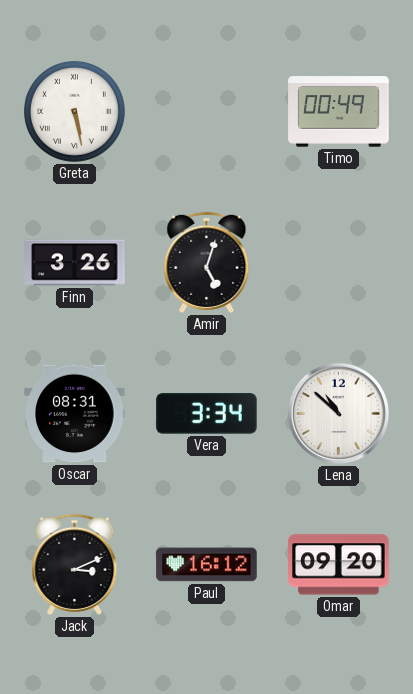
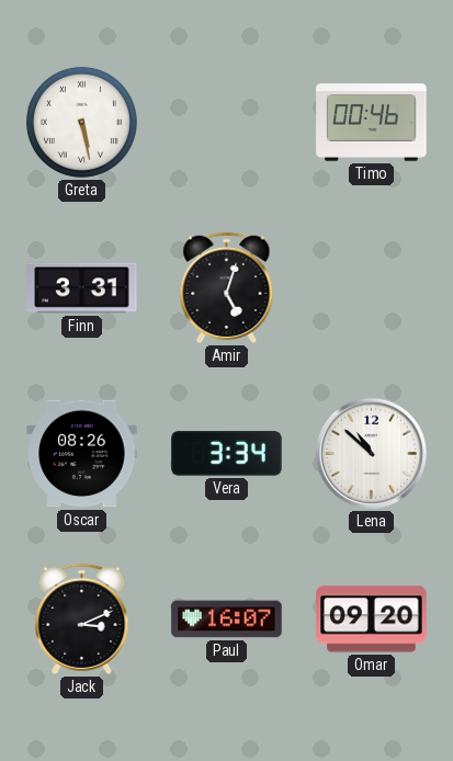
Timo: 00:49 -> 00:46
Finn: 3:26 -> 3:31
Oscar: 08:31 -> 08:26
Paul: 16:12 -> 16:07
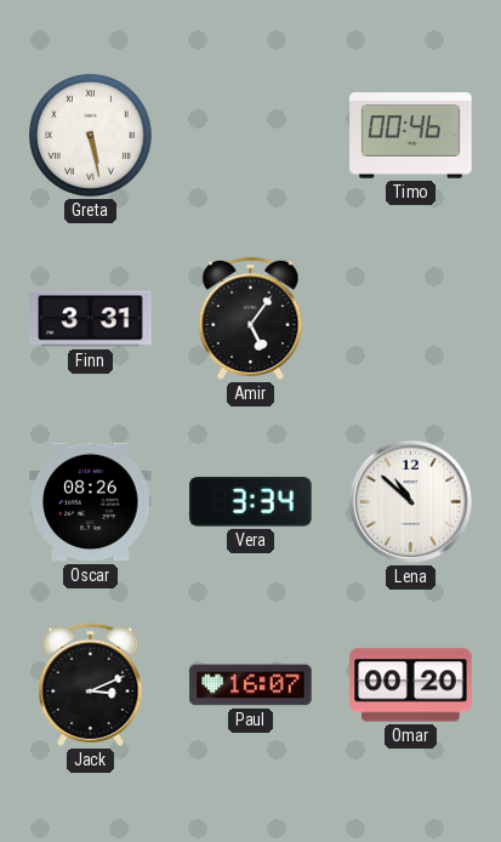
Amir: 5:03 -> 5:06
Omar: 09:20 -> 00:20
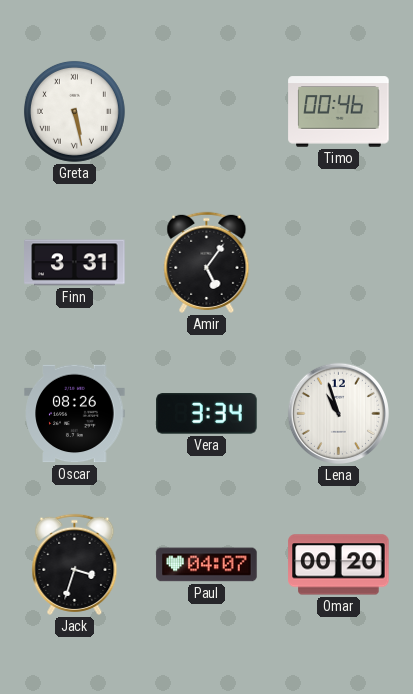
Lena: 10:52 -> 10:57
Jack: 3:11 -> 3:33
Paul: 16:07 -> 04:07
